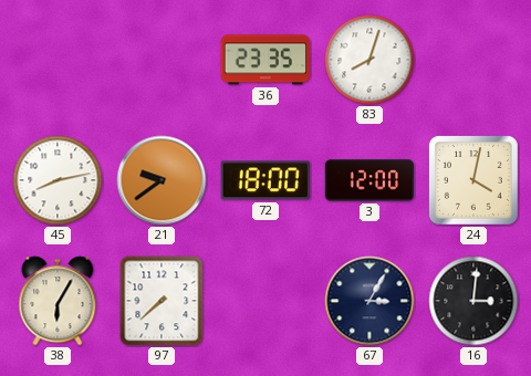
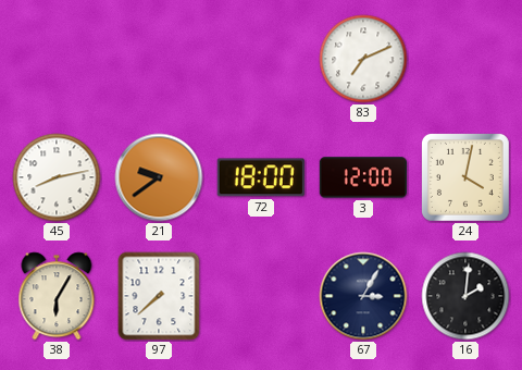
36: 23:35 -> none
83: 8:03 -> 7:11
16: 3:01 -> 2:01
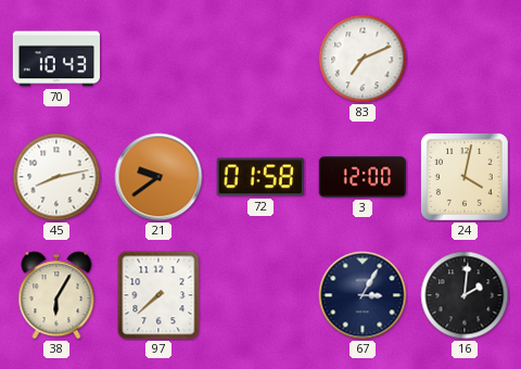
70: none -> 10:43
72: 18:00 -> 01:58
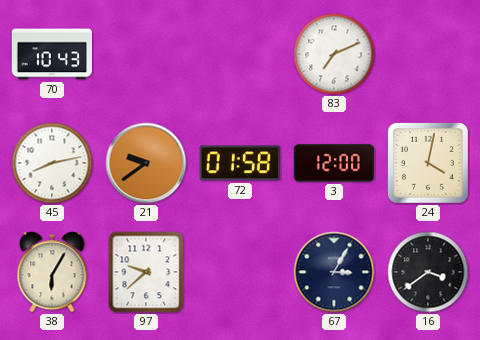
97: 7:38 -> 9:38
16: 2:01 -> 3:39
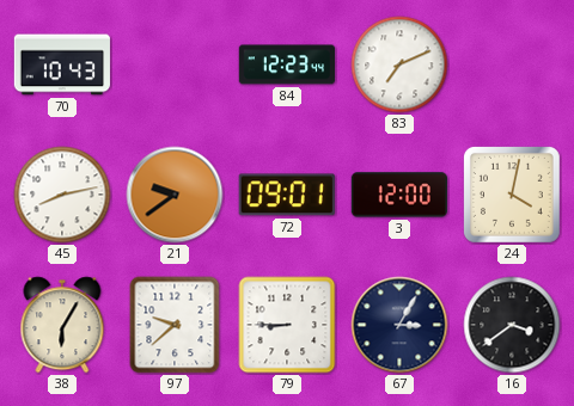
84: none -> 12:23
72: 01:58 -> 09:01
79: none -> 8:45
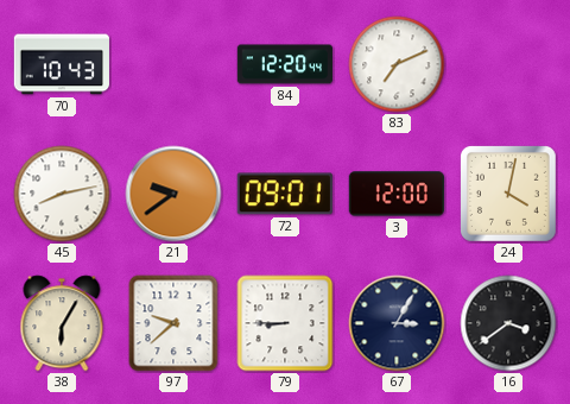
84: 12:23 -> 12:20
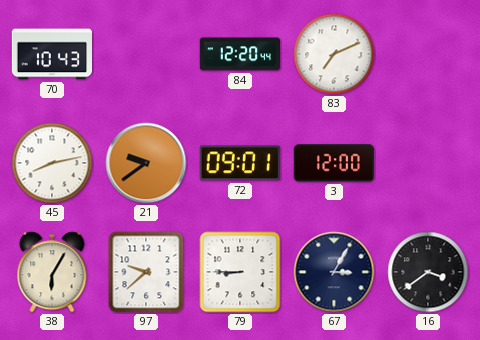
24: 4:02 -> none
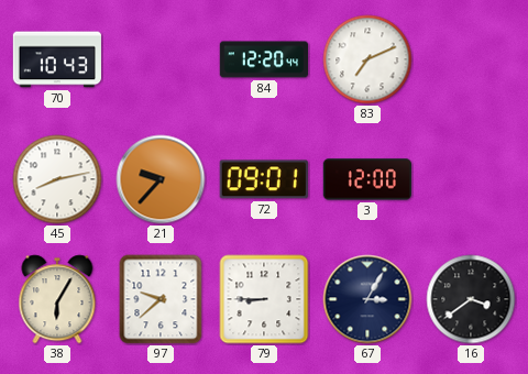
21: 9:39 -> 9:37
